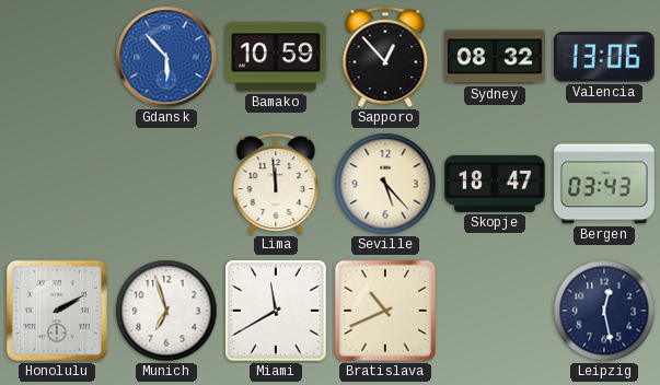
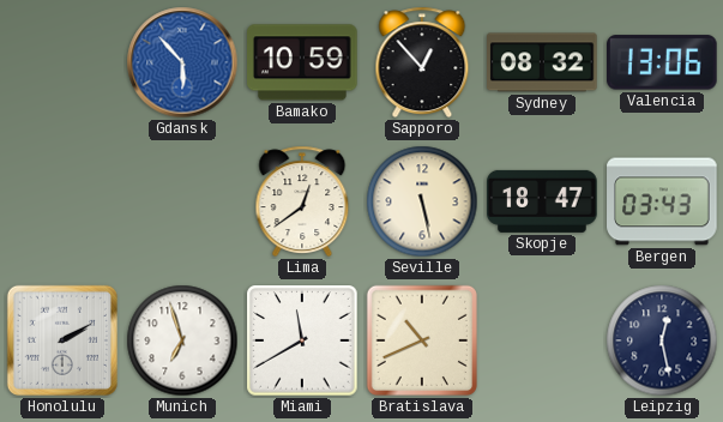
Lima: 11:59 -> 12:39
Seville: 5:23 -> 5:28
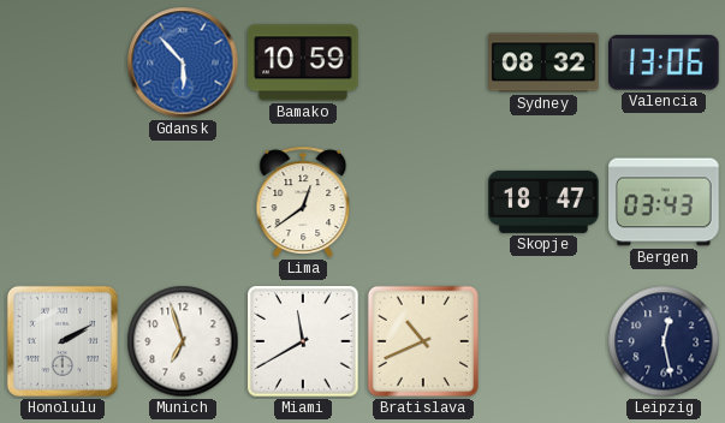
Sapporo: 12:53 -> none
Seville: 5:28 -> none
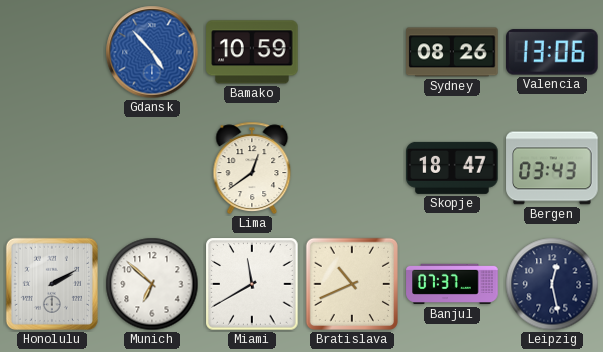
Gdansk: 5:53 -> 4:53
Sydney: 08:32 -> 08:26
Munich: 6:57 -> 6:52
Banjul: none -> 07:37
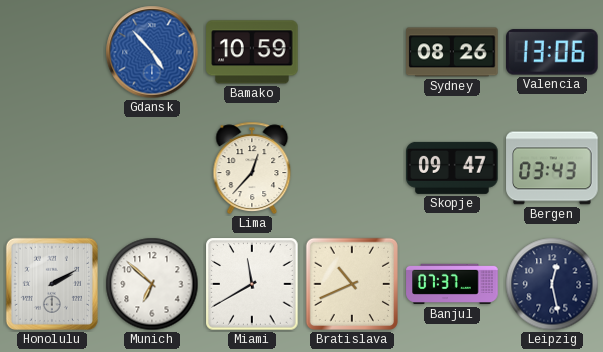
Lima: 12:39 -> 12:37
Skopje: 18:47 -> 09:47
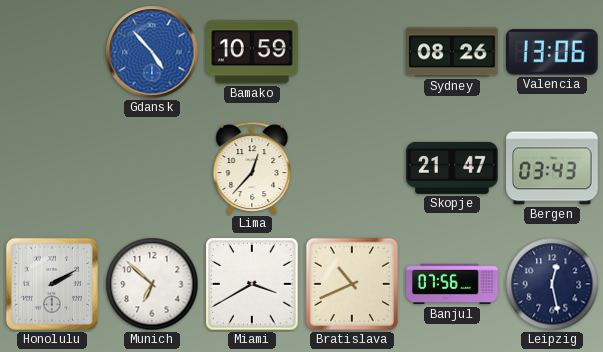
Skopje: 09:47 -> 21:47
Miami: 11:40 -> 3:40
Banjul: 07:37 -> 07:56
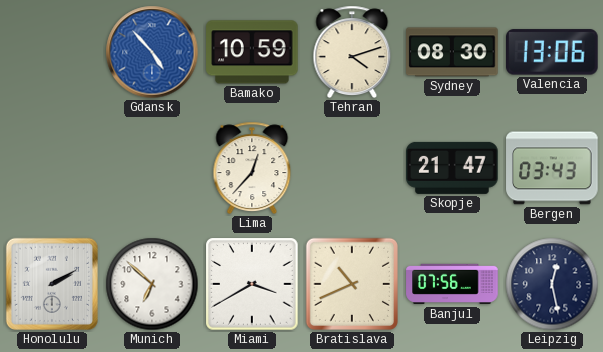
Tehran: none -> 4:12
Sydney: 08:26 -> 08:30
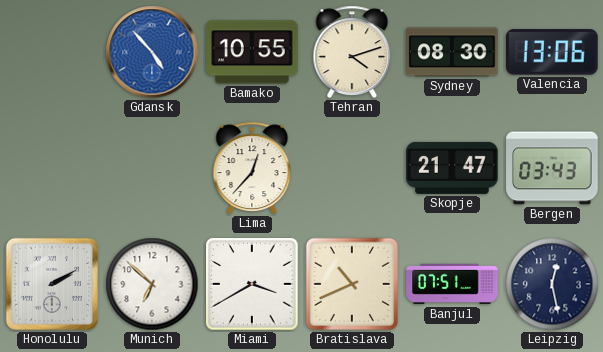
Bamako: 10:59 -> 10:55
Banjul: 07:56 -> 07:51
